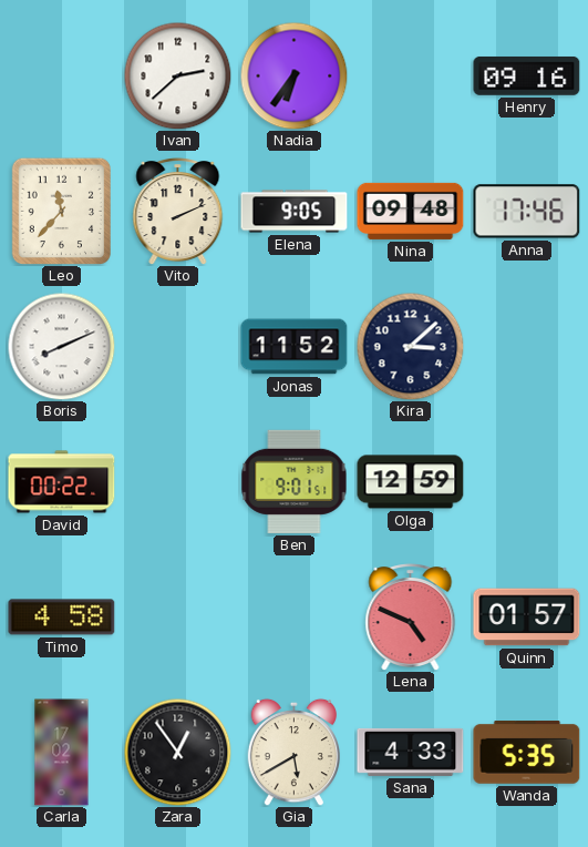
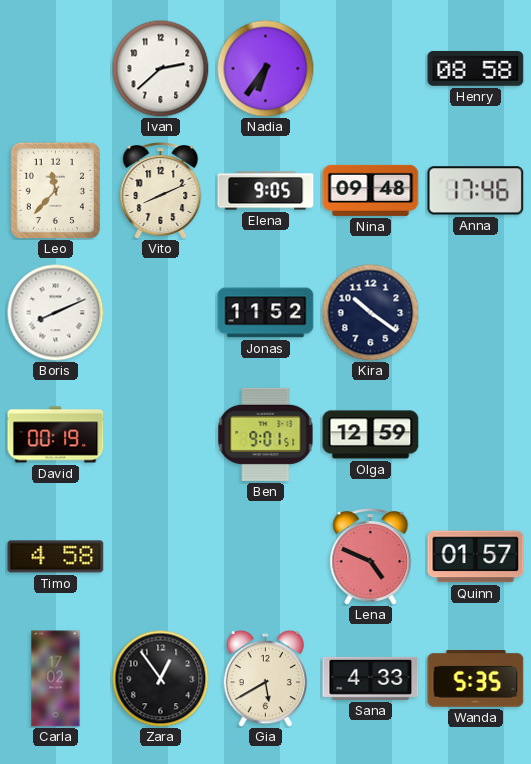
Henry: 09:16 -> 08:58
Vito: 2:11 -> 8:11
Kira: 3:08 -> 10:21
David: 00:22 -> 00:19
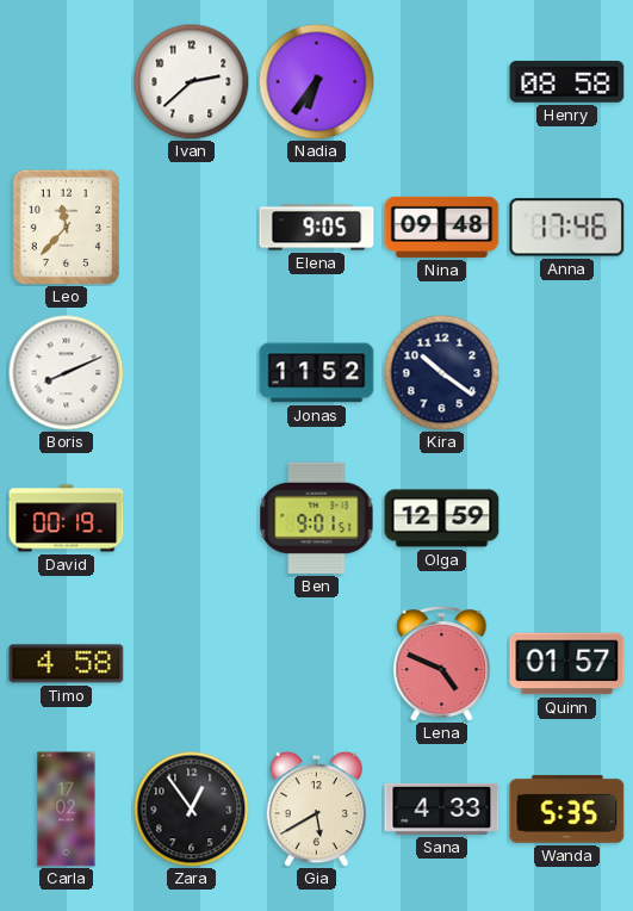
Vito: 8:11 -> none
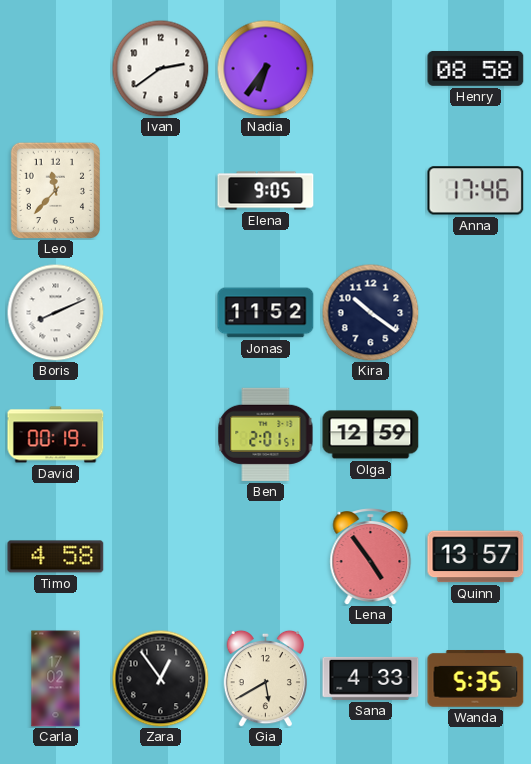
Ivan: 2:38 -> 2:39
Nina: 09:48 -> none
Ben: 9:01 -> 2:01
Lena: 4:49 -> 4:54
Quinn: 01:57 -> 13:57
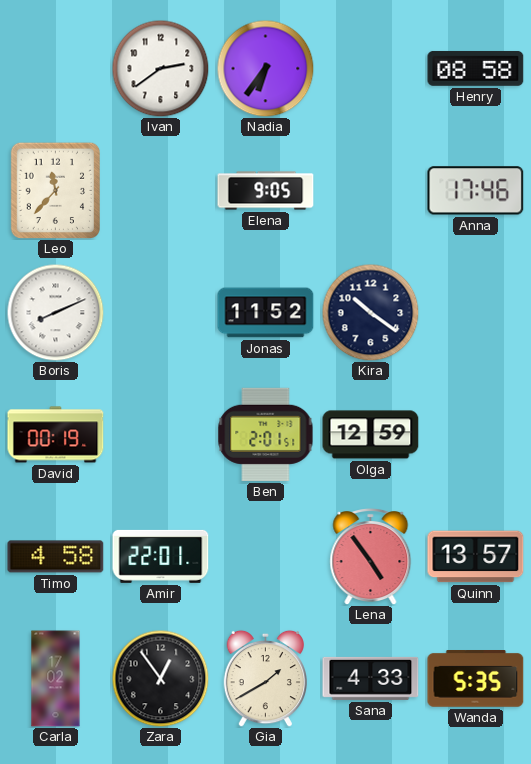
Amir: none -> 22:01
Gia: 5:40 -> 1:40
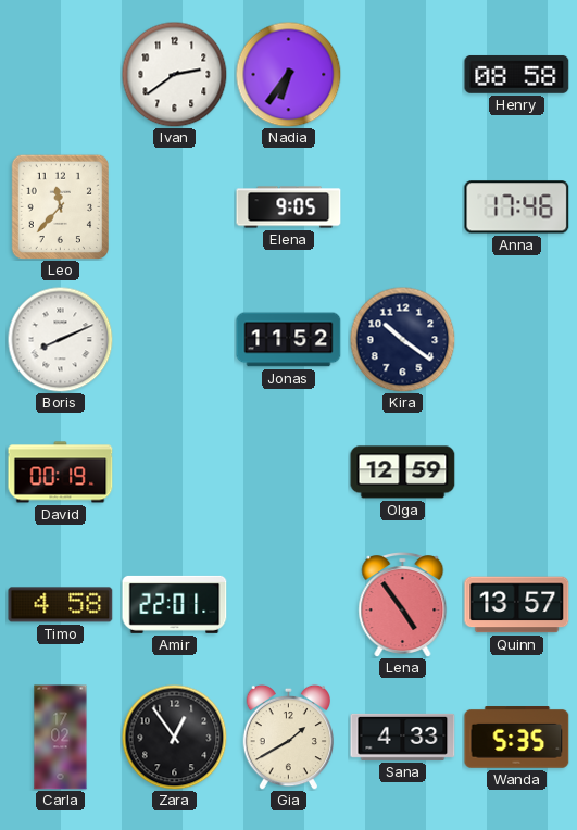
Ben: 2:01 -> none
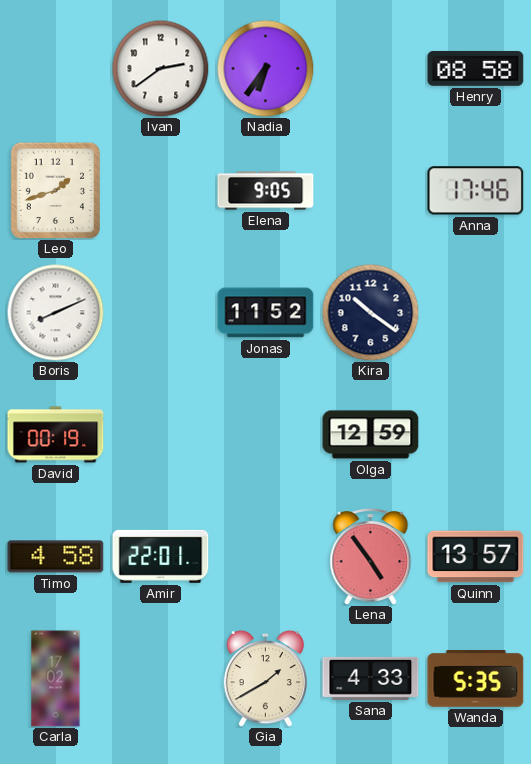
Leo: 11:37 -> 1:42
Zara: 12:54 -> none
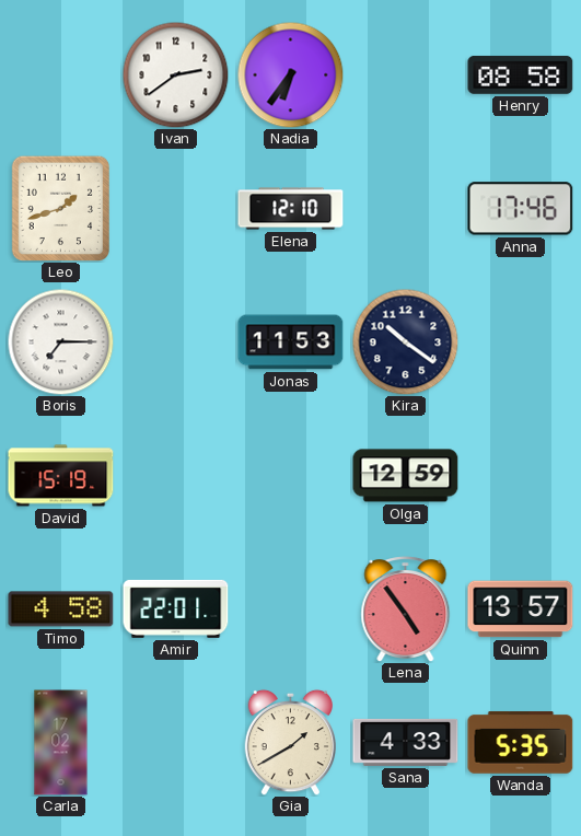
Elena: 9:05 -> 12:10
Boris: 8:11 -> 7:15
Jonas: 11:52 -> 11:53
David: 00:19 -> 15:19
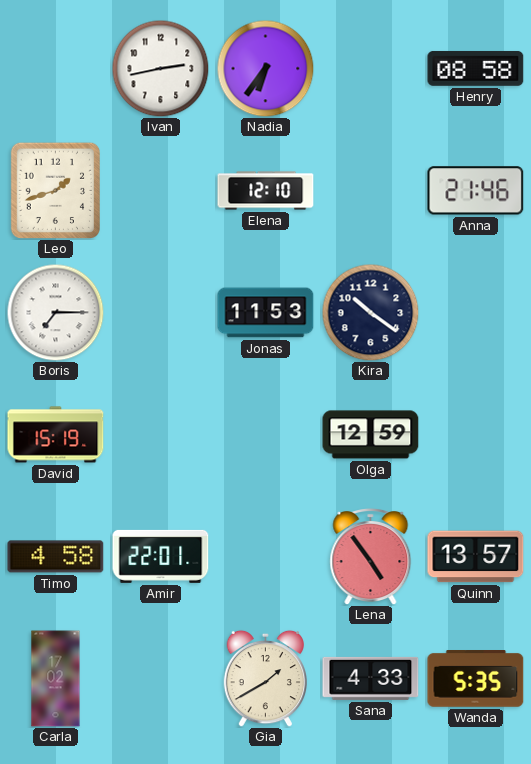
Ivan: 2:39 -> 2:43
Anna: 17:46 -> 21:46
